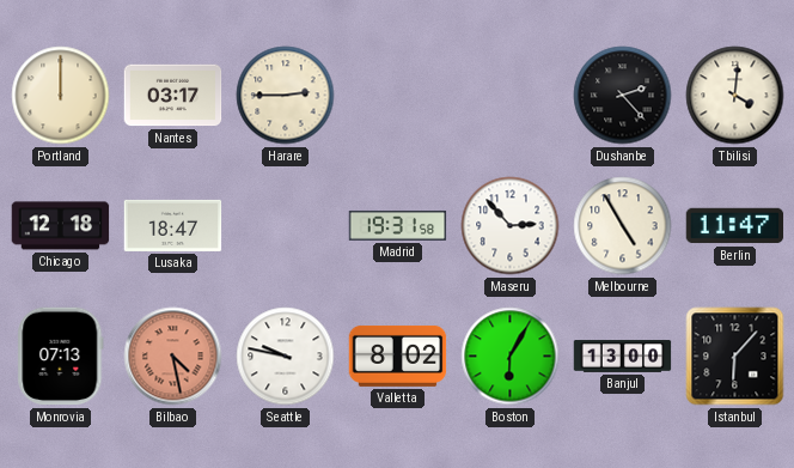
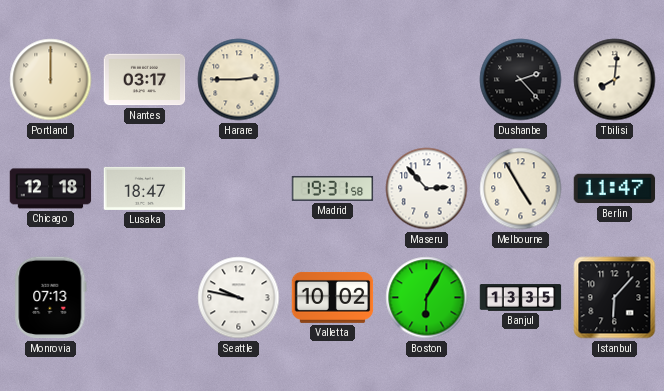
Tbilisi: 4:01 -> 8:01
Bilbao: 4:28 -> none
Valletta: 8:02 -> 10:02
Banjul: 13:00 -> 13:35
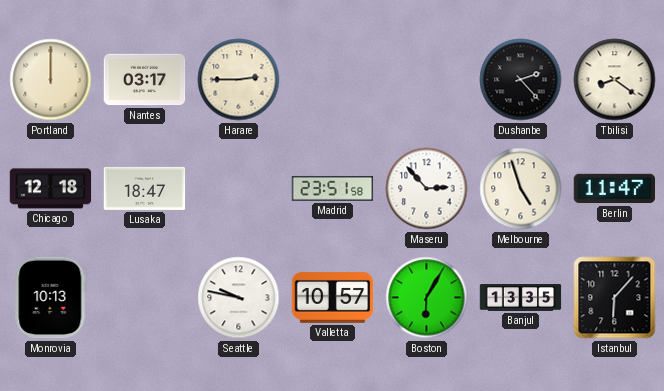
Tbilisi: 8:01 -> 8:21
Madrid: 19:31 -> 23:51
Melbourne: 4:55 -> 4:57
Monrovia: 07:13 -> 10:13
Valletta: 10:02 -> 10:57
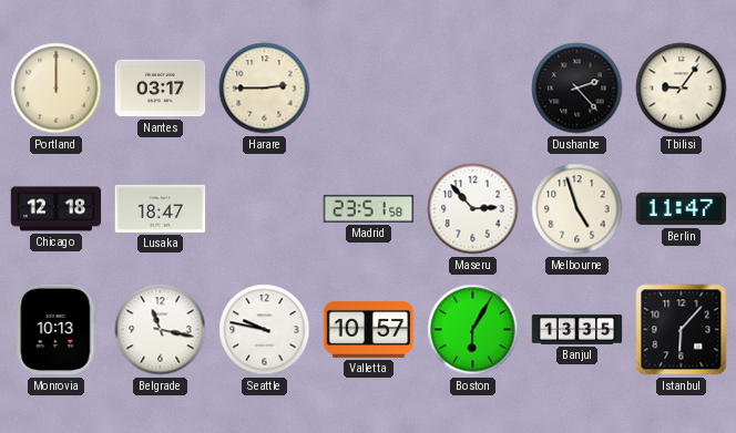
Tbilisi: 8:21 -> 9:06
Belgrade: none -> 11:17
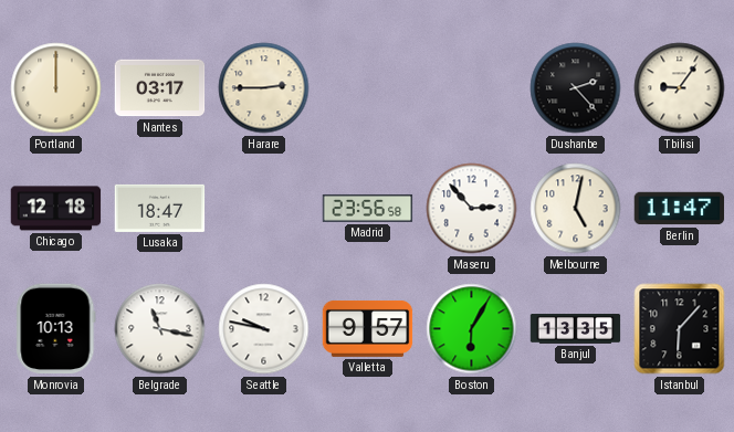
Madrid: 23:51 -> 23:56
Melbourne: 4:57 -> 5:02
Valletta: 10:57 -> 9:57
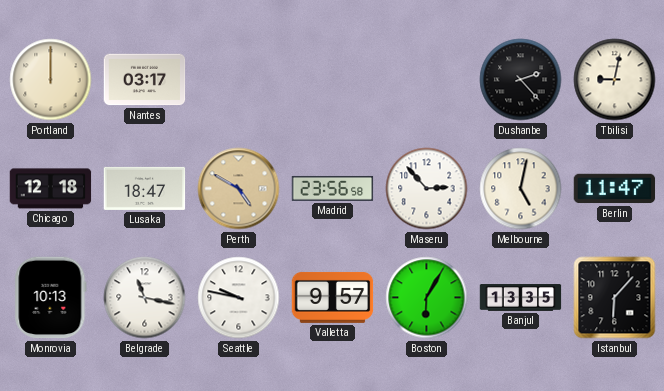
Harare: 2:45 -> none
Tbilisi: 9:06 -> 9:02
Perth: none -> 4:50
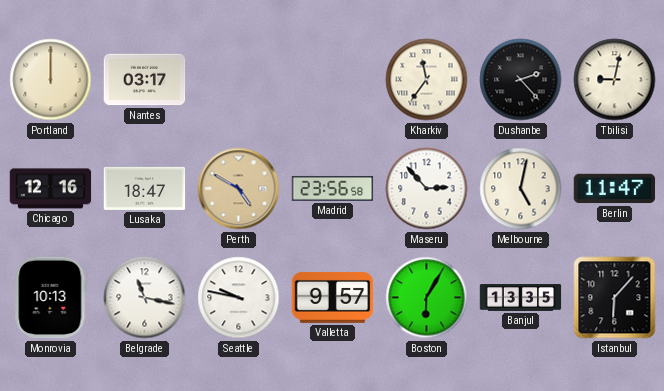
Kharkiv: none -> 11:36
Chicago: 12:18 -> 12:16
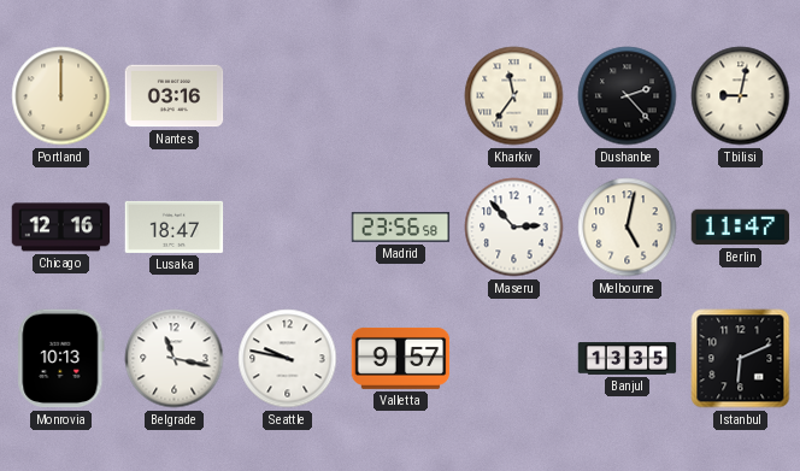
Nantes: 03:17 -> 03:16
Perth: 4:50 -> none
Boston: 6:05 -> none
Istanbul: 6:07 -> 6:11
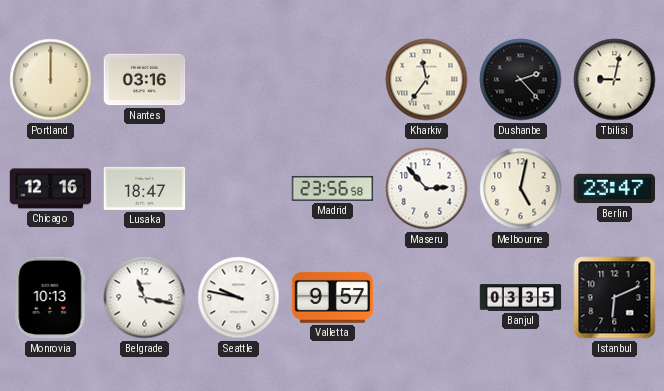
Berlin: 11:47 -> 23:47
Banjul: 13:35 -> 03:35
